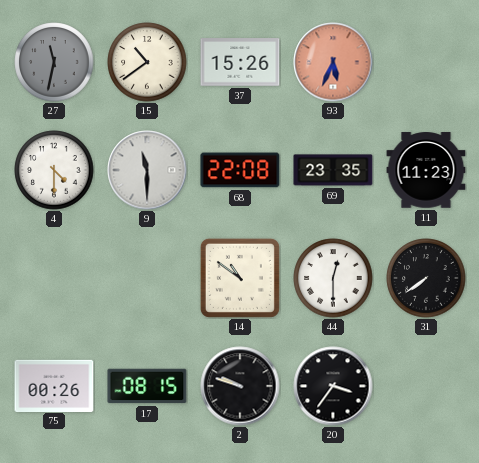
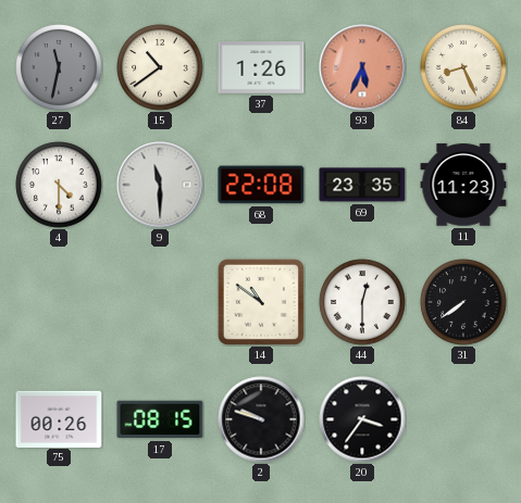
37: 15:26 -> 1:26
84: none -> 8:26
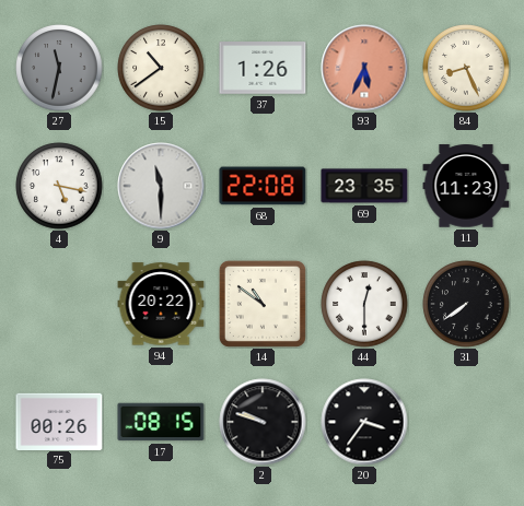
4: 4:30 -> 5:17
94: none -> 20:22
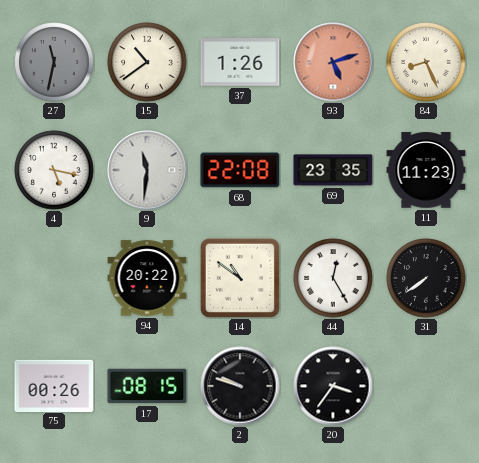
93: 5:34 -> 5:12
9: 11:30 -> 11:31
44: 12:30 -> 12:25
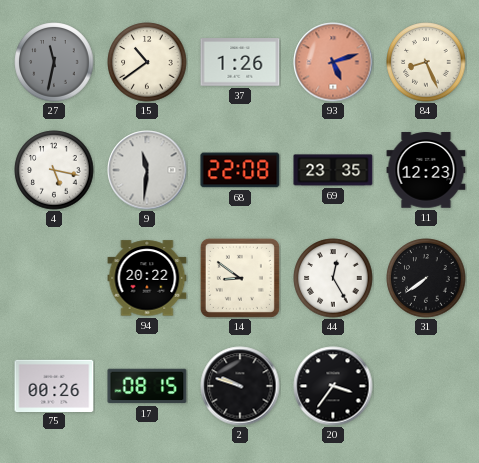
11: 11:23 -> 12:23
14: 10:51 -> 8:51
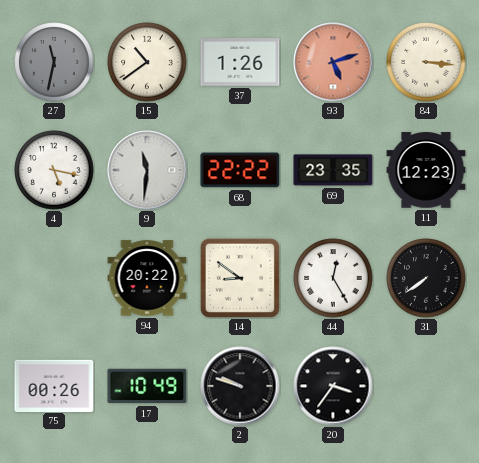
84: 8:26 -> 3:16
68: 22:08 -> 22:22
17: 08:15 -> 10:49
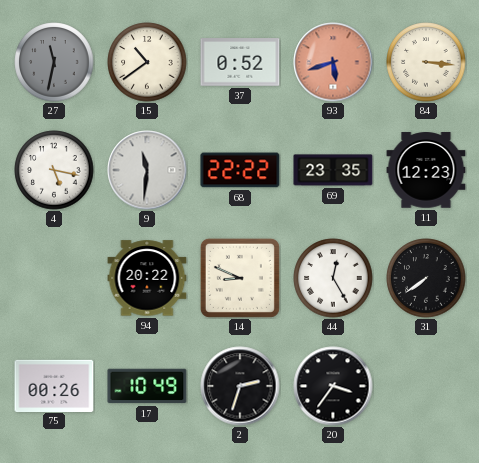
37: 1:26 -> 0:52
93: 5:12 -> 5:42
14: 8:51 -> 8:49
2: 9:48 -> 2:33
